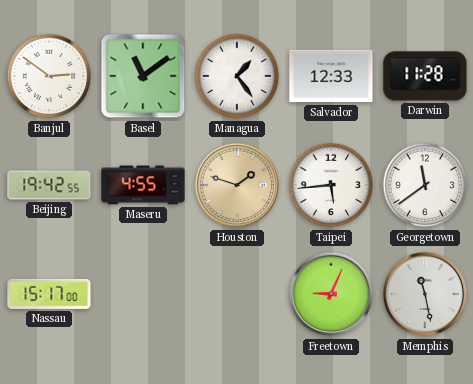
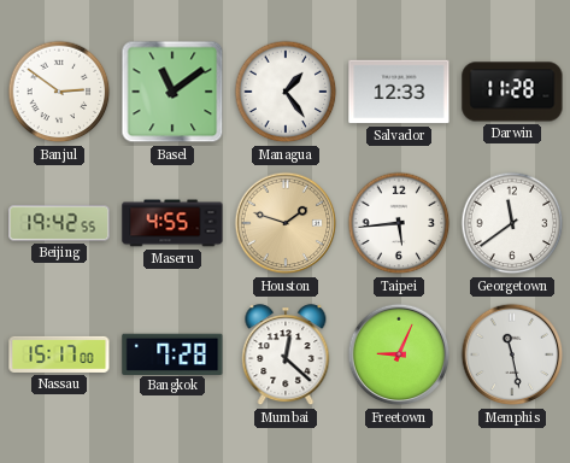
Bangkok: none -> 7:28
Mumbai: none -> 12:22
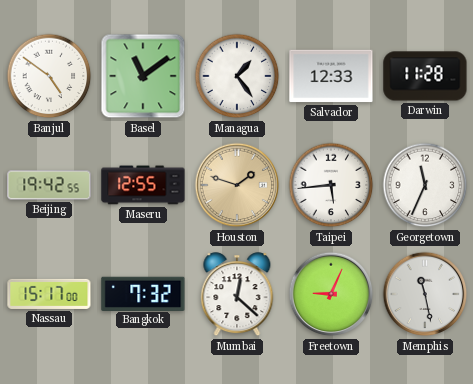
Banjul: 2:51 -> 4:51
Maseru: 4:55 -> 12:55
Georgetown: 11:39 -> 11:34
Bangkok: 7:28 -> 7:32
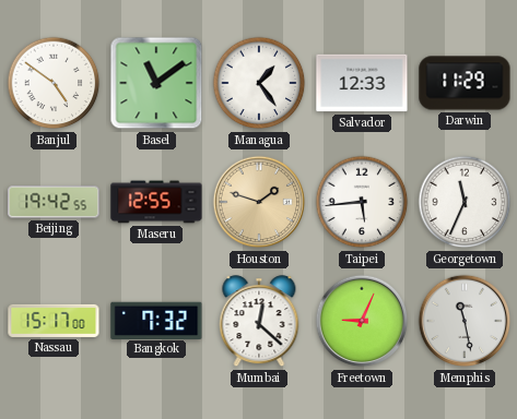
Darwin: 11:28 -> 11:29
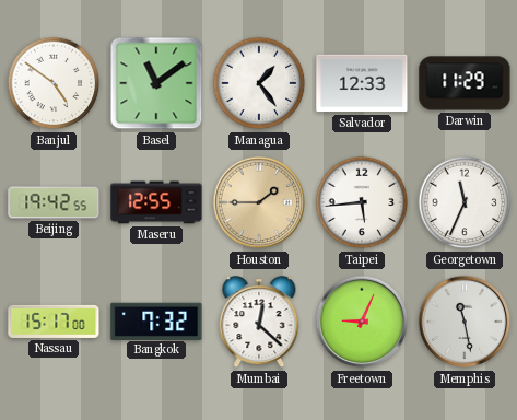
Houston: 1:48 -> 1:45
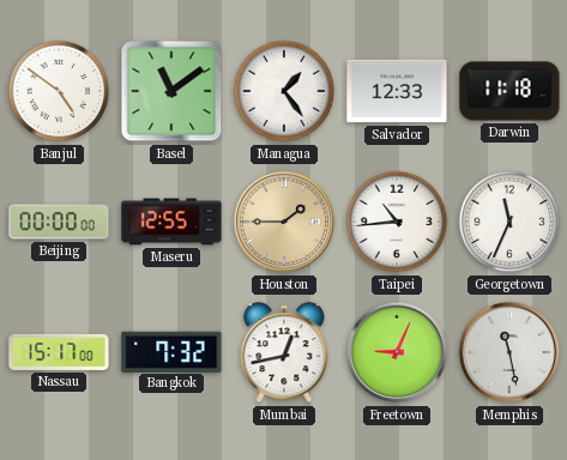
Darwin: 11:29 -> 11:18
Beijing: 19:42 -> 00:00
Taipei: 5:44 -> 10:44
Mumbai: 12:22 -> 12:43
